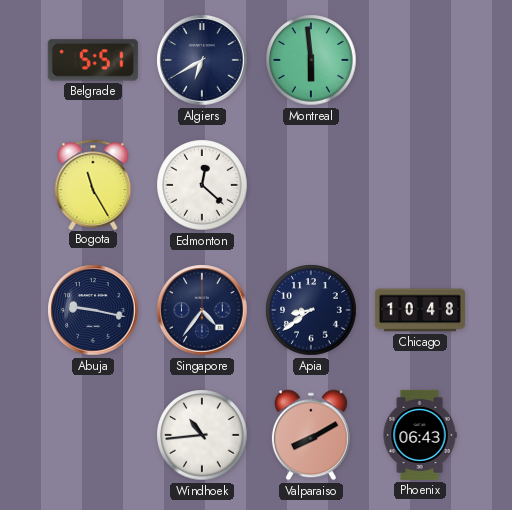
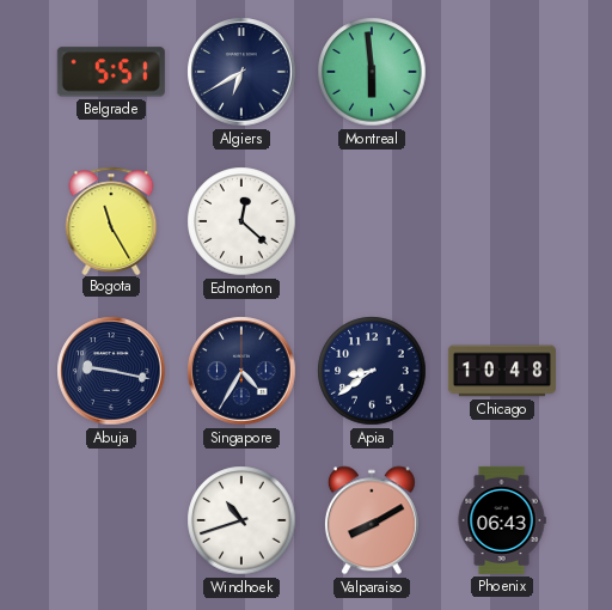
Singapore: 4:36 -> 4:35
Windhoek: 10:44 -> 10:42
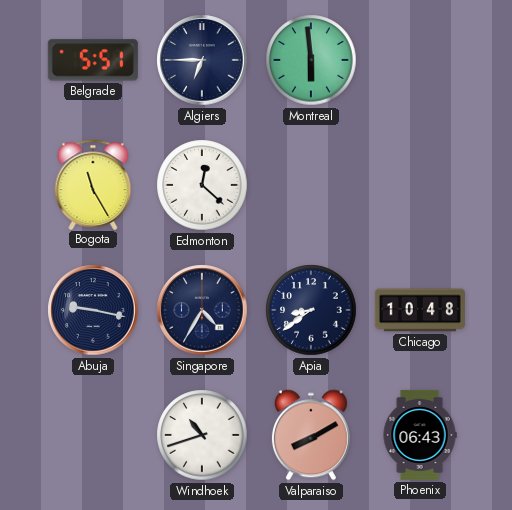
Algiers: 6:40 -> 6:45
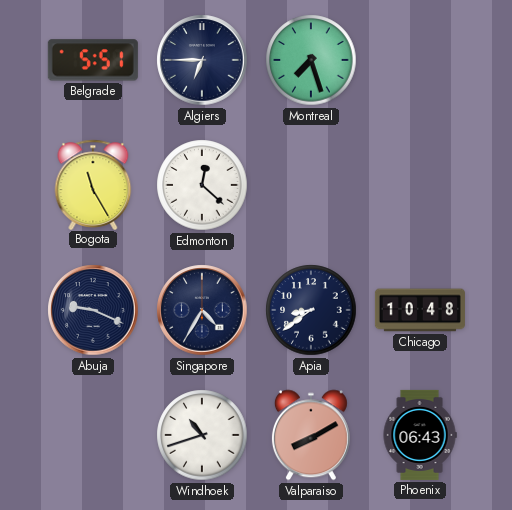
Montreal: 5:59 -> 7:27
Abuja: 9:17 -> 9:19
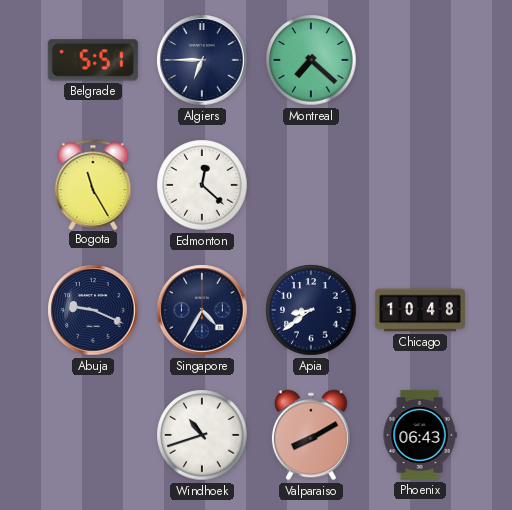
Montreal: 7:27 -> 7:22
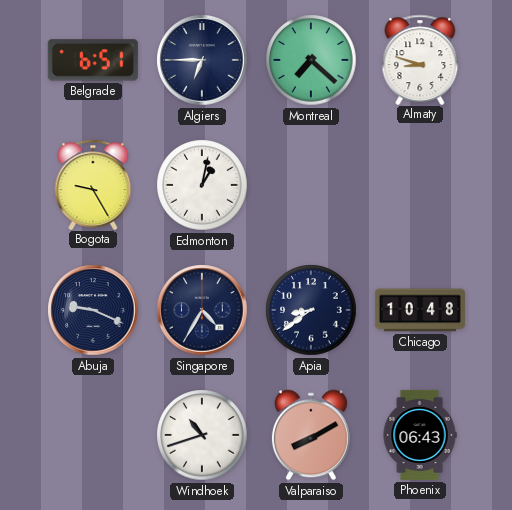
Belgrade: 5:51 -> 6:51
Almaty: none -> 8:48
Bogota: 11:25 -> 9:25
Edmonton: 12:22 -> 1:02
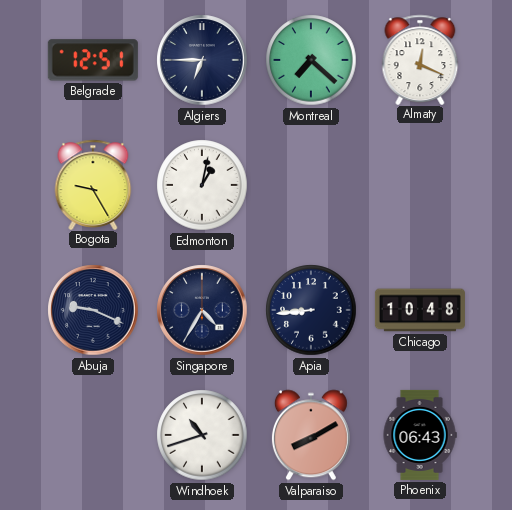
Belgrade: 6:51 -> 12:51
Almaty: 8:48 -> 12:19
Apia: 8:39 -> 8:44
